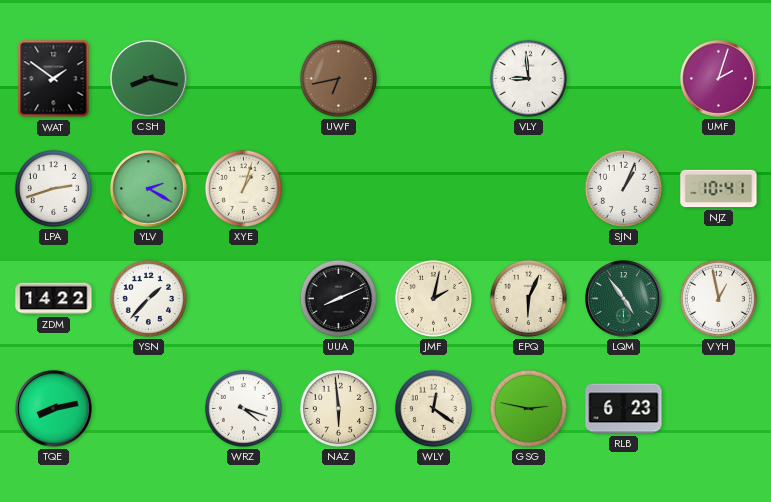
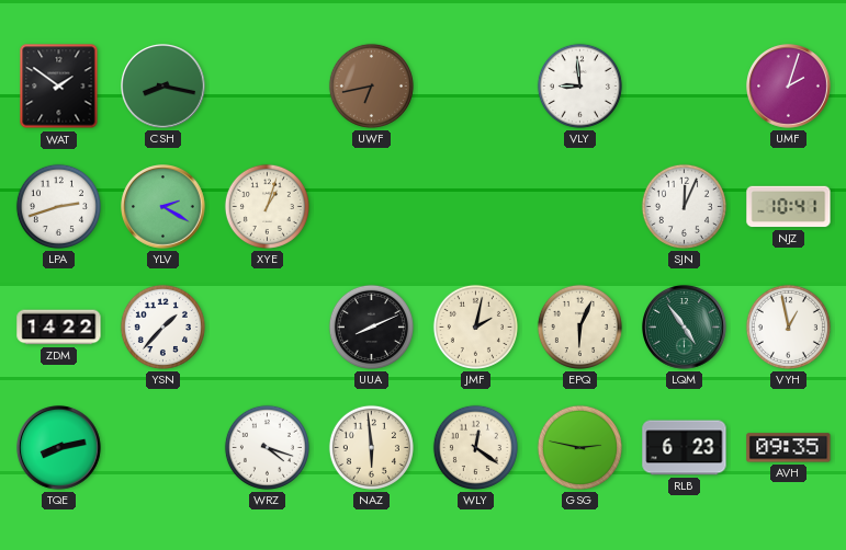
SJN: 1:04 -> 12:04
AVH: none -> 09:35
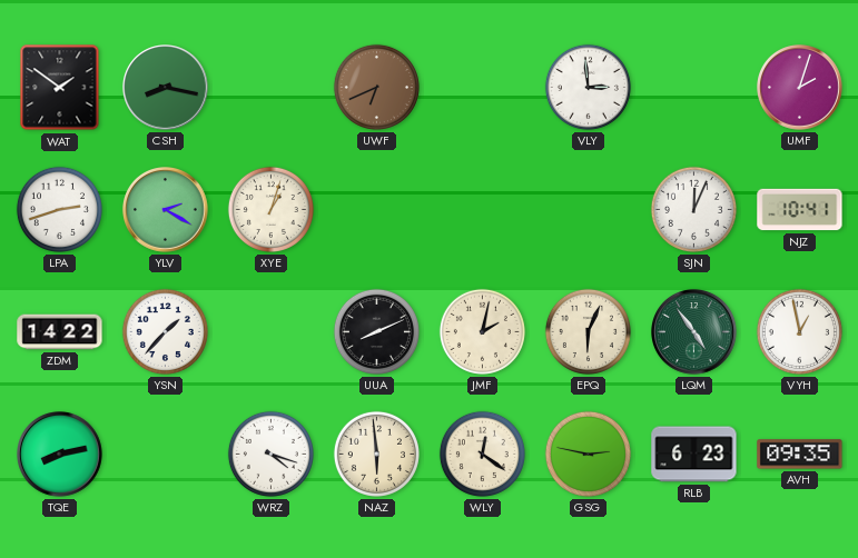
UWF: 6:43 -> 6:41
VLY: 8:59 -> 2:59
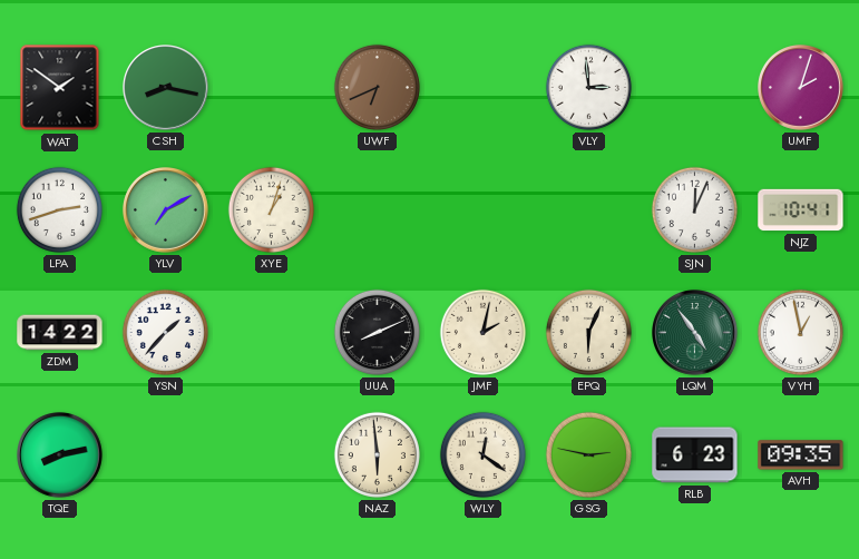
YLV: 2:20 -> 7:10
WRZ: 4:18 -> none
